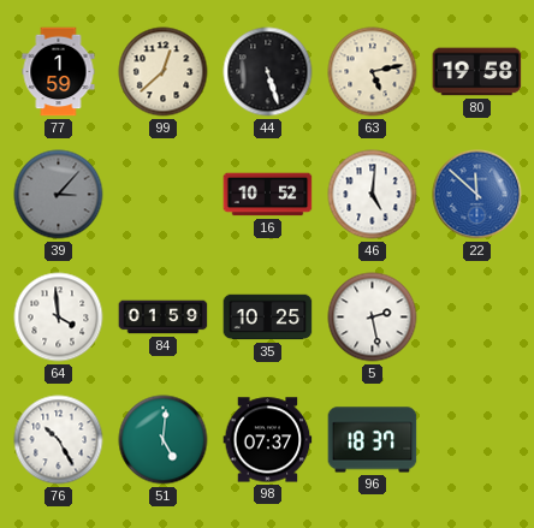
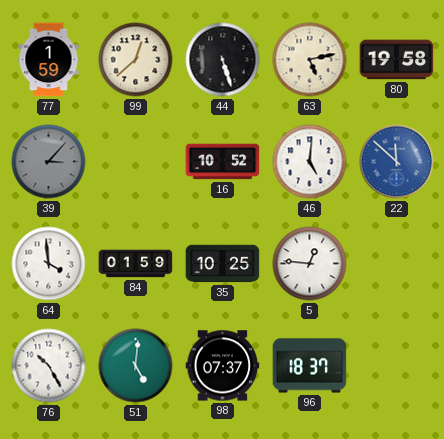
5: 2:28 -> 12:46
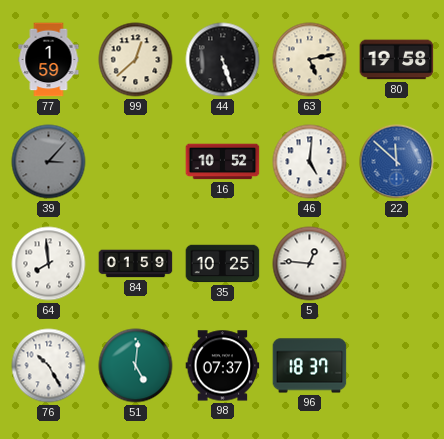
64: 3:59 -> 7:59
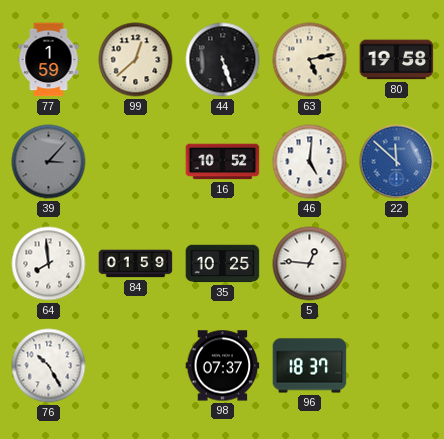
51: 5:01 -> none
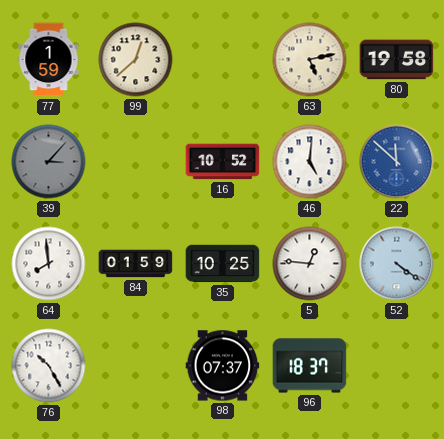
44: 5:27 -> none
52: none -> 4:21
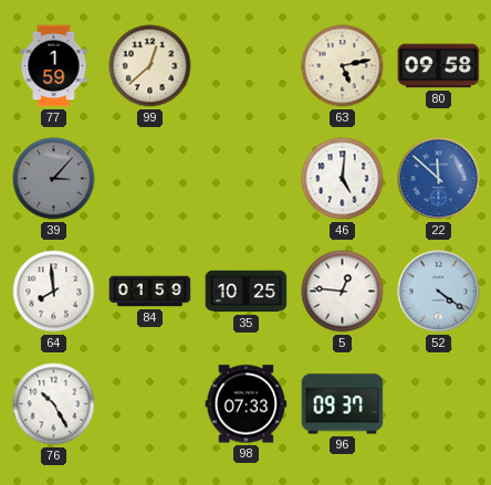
80: 19:58 -> 09:58
16: 10:52 -> none
98: 07:37 -> 07:33
96: 18:37 -> 09:37
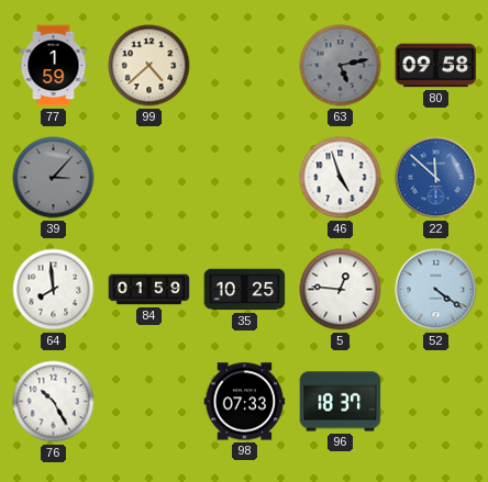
99: 12:38 -> 4:38
63 dial: cream -> grey
46: 5:01 -> 4:57
96: 09:37 -> 18:37
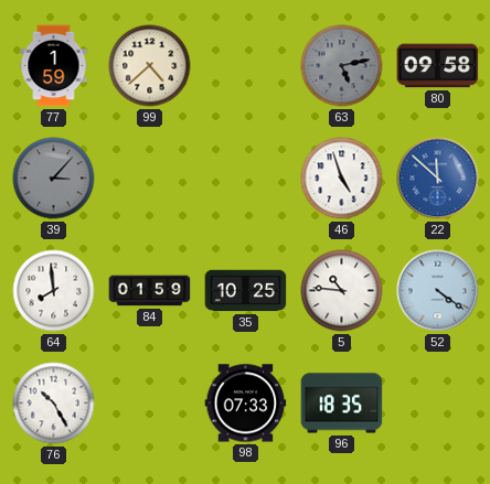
5: 12:46 -> 10:46
96: 18:37 -> 18:35
